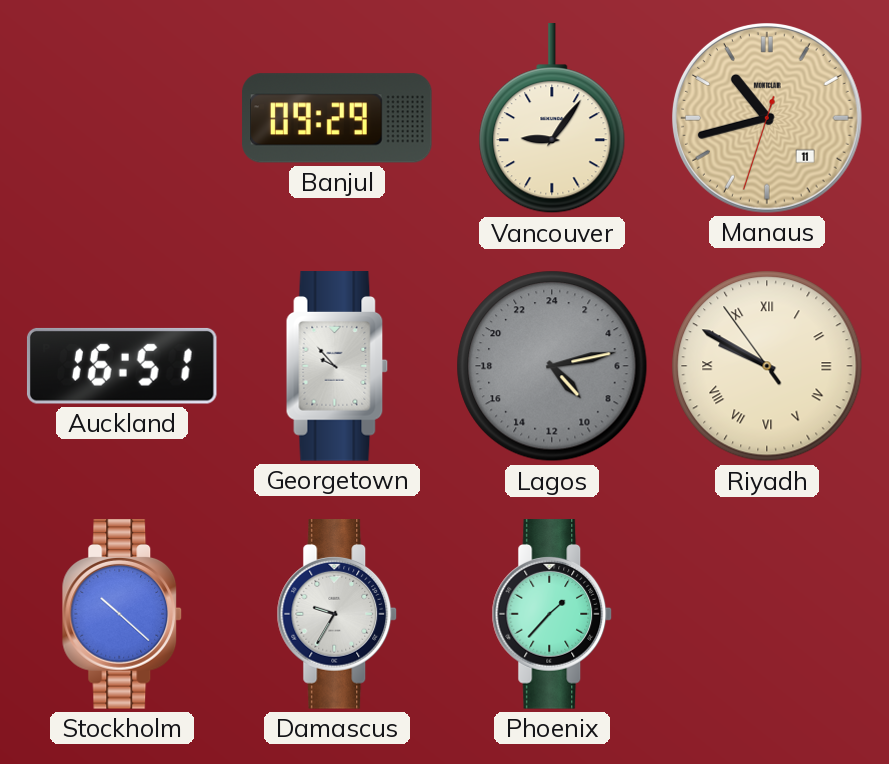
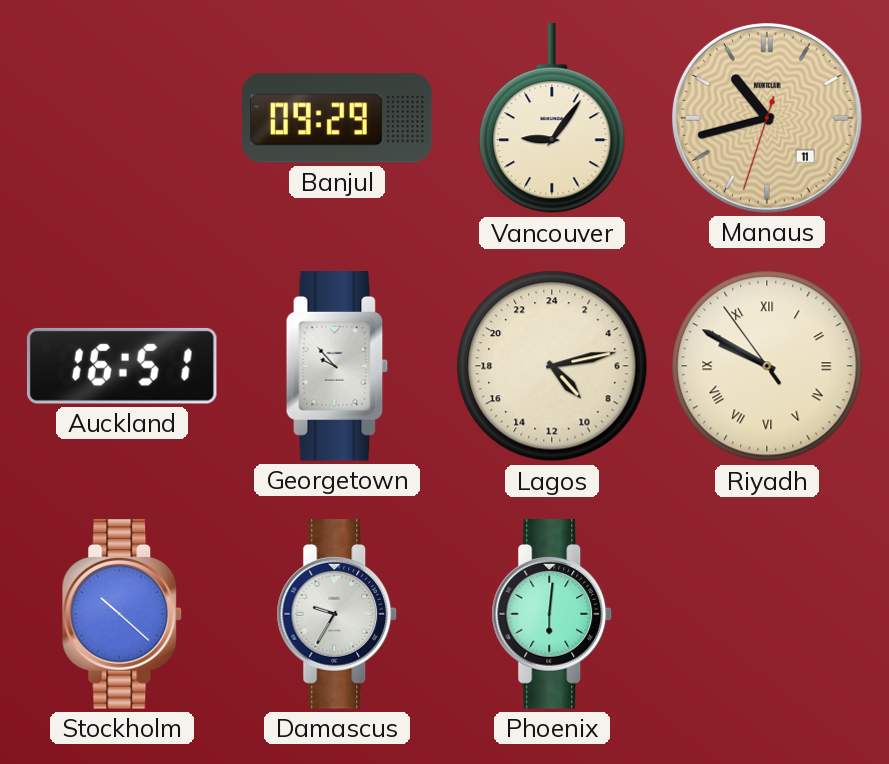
Lagos dial: grey -> cream
Phoenix: 1:37 -> 6:01
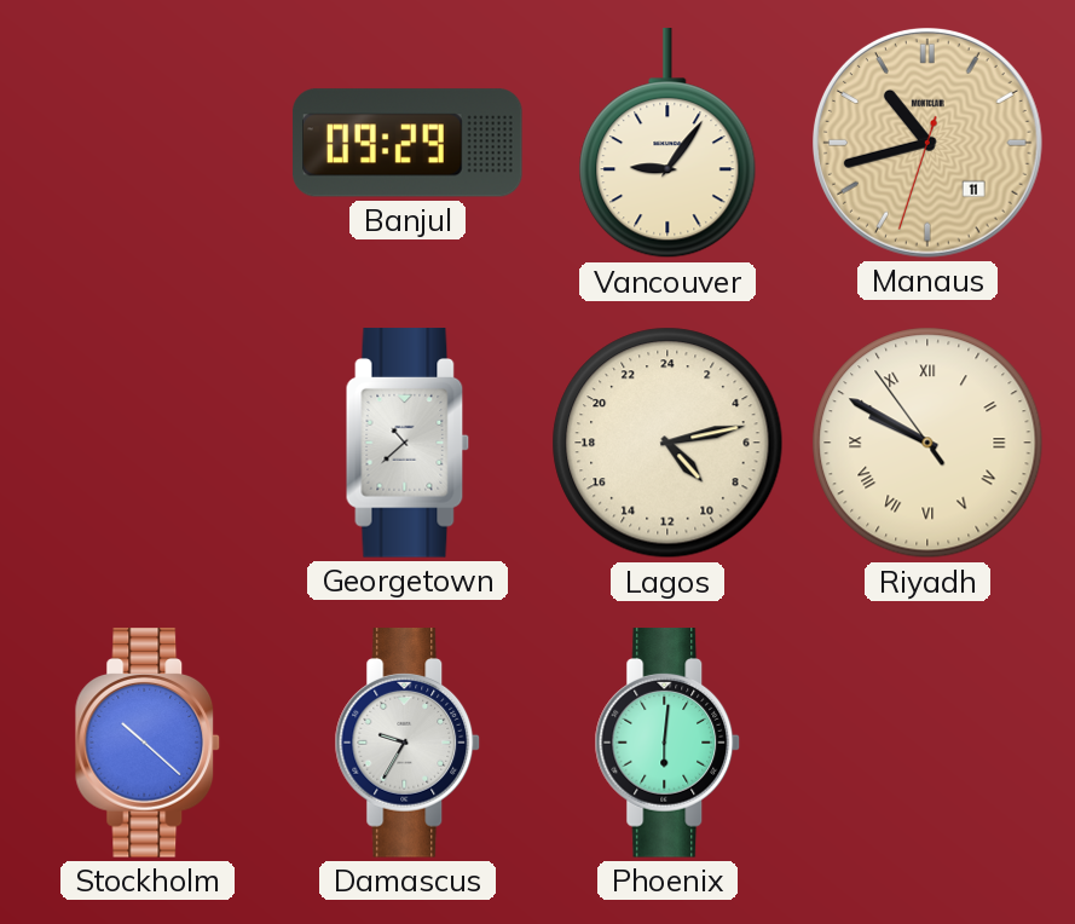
Auckland: 16:51 -> none
Georgetown: 9:53 -> 10:38
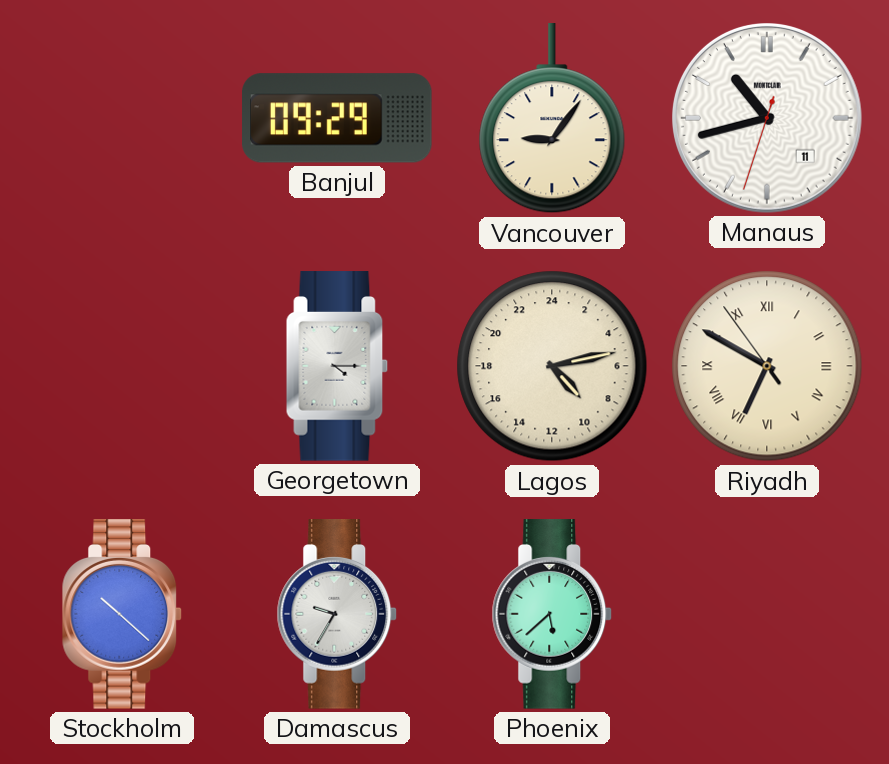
Manaus dial: champagne -> white
Georgetown: 10:38 -> 4:15
Riyadh: 9:49 -> 6:49
Phoenix: 6:01 -> 5:38
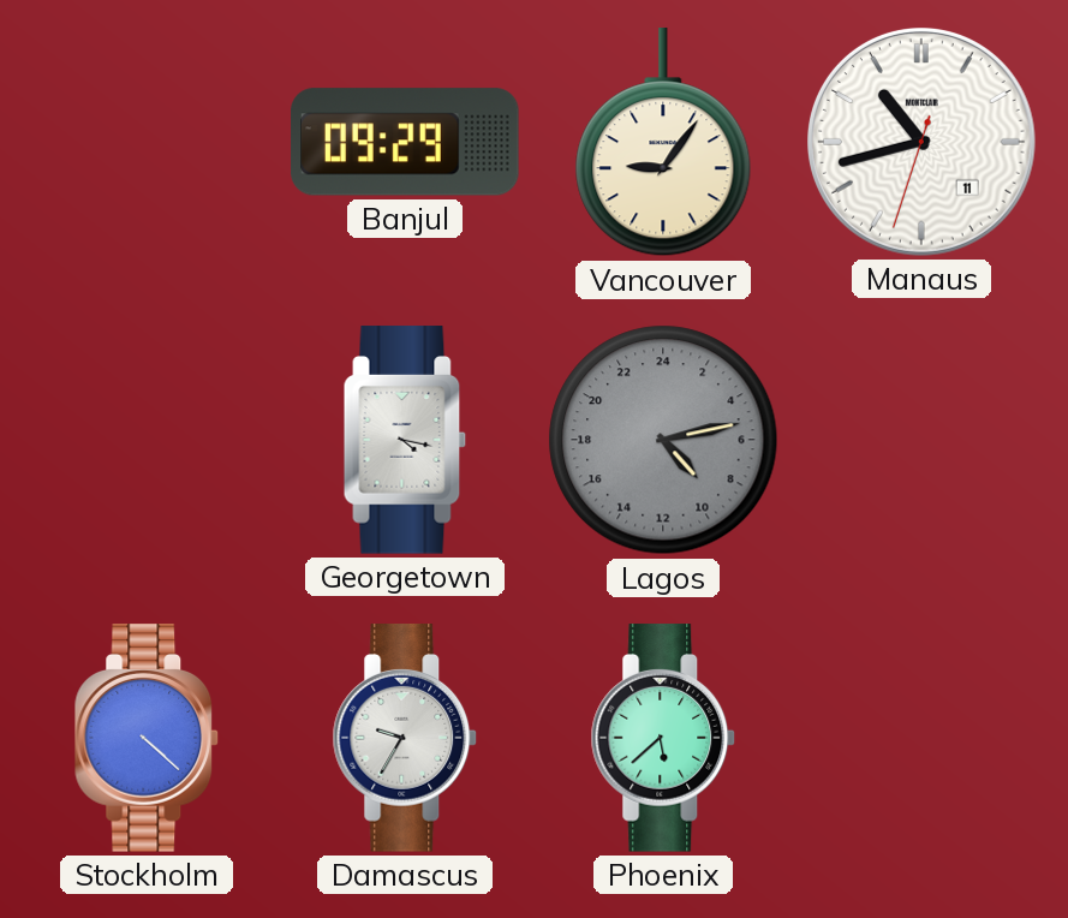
Georgetown: 4:15 -> 4:17
Lagos dial: cream -> grey
Riyadh: 6:49 -> none
Stockholm: 10:22 -> 4:22
